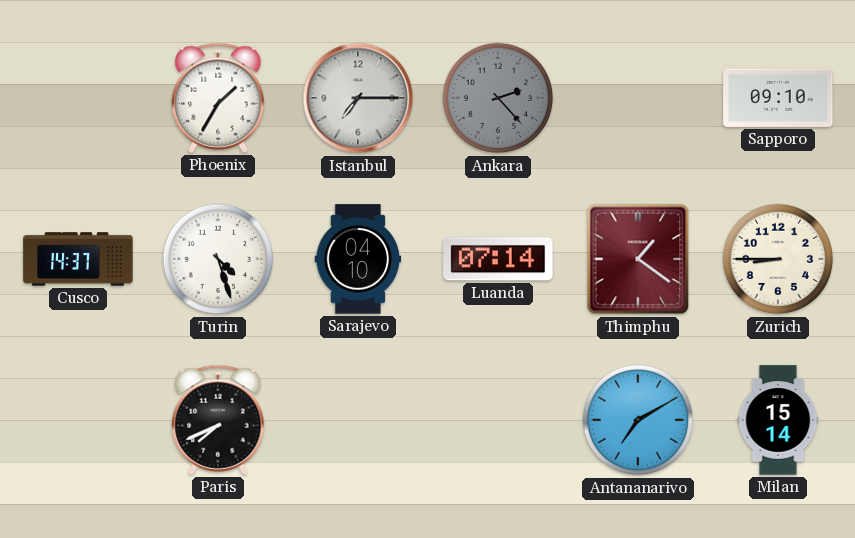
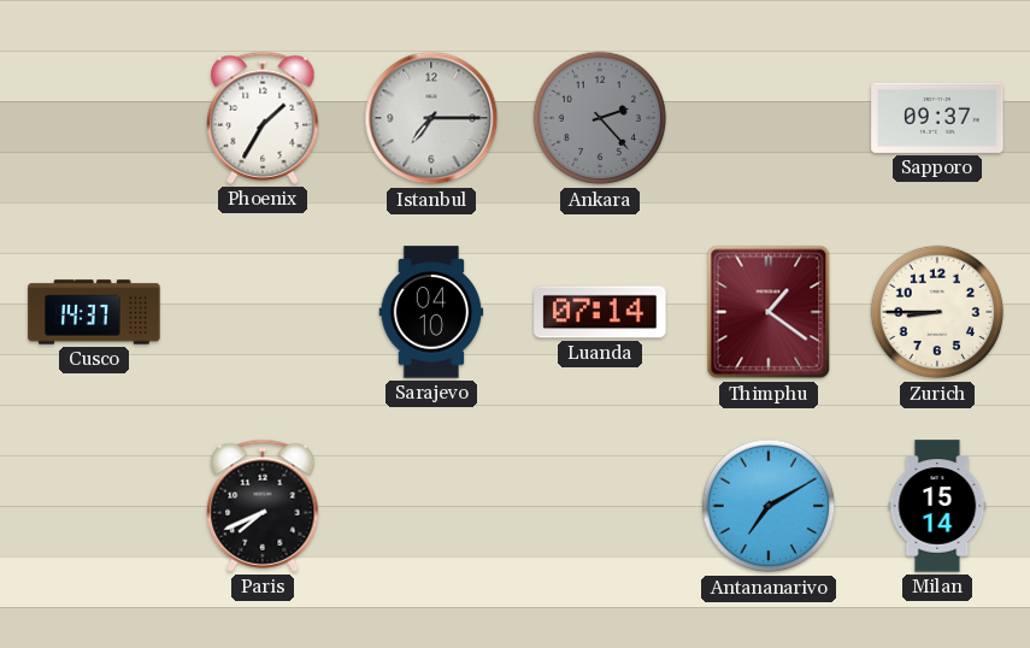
Sapporo: 09:10 -> 09:37
Turin: 4:27 -> none
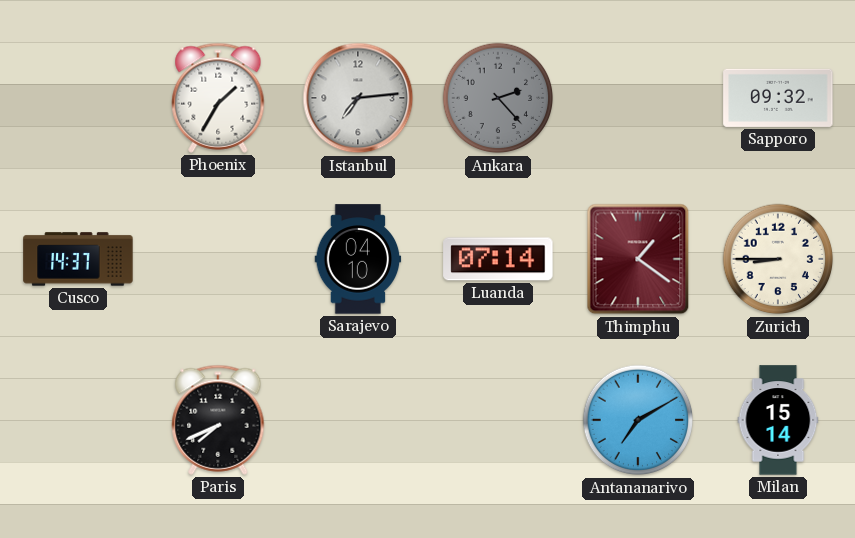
Istanbul: 7:15 -> 7:14
Sapporo: 09:37 -> 09:32
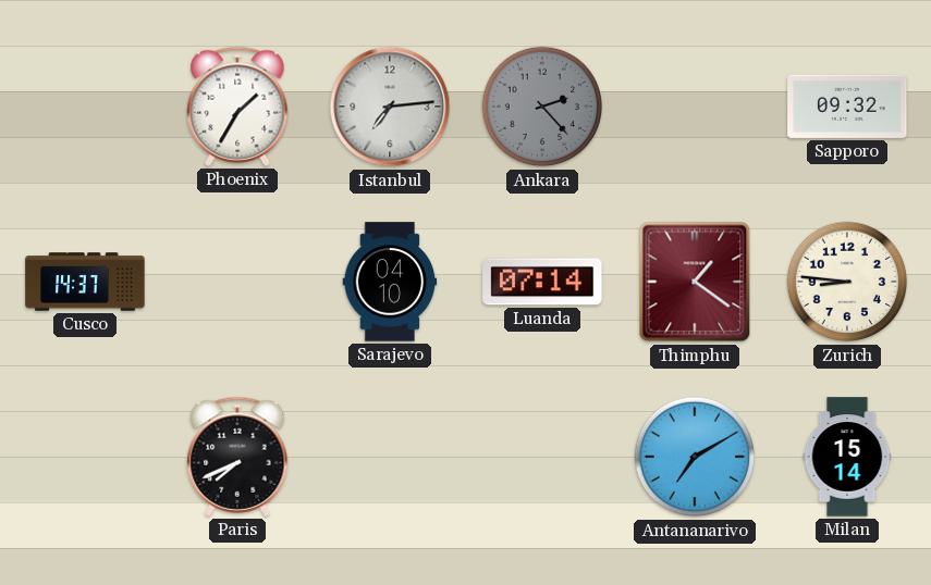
Zurich: 8:45 -> 8:46
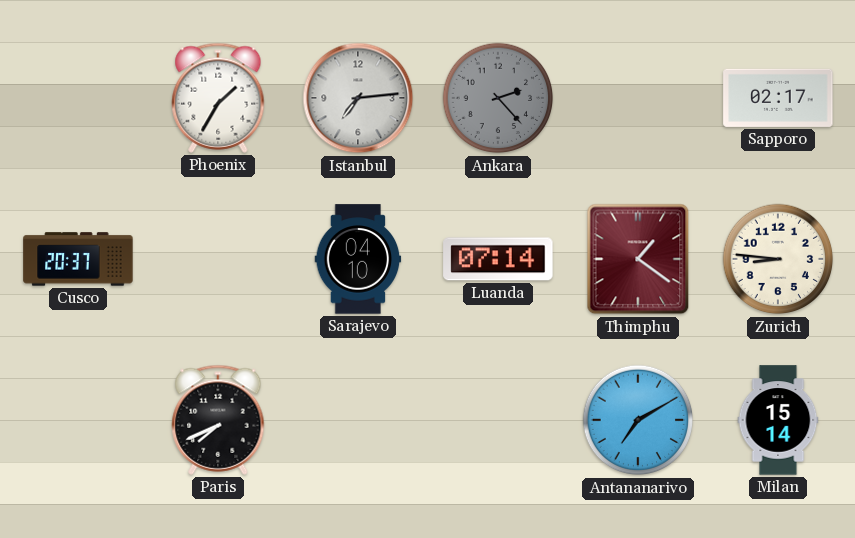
Sapporo: 09:32 -> 02:17
Cusco: 14:37 -> 20:37
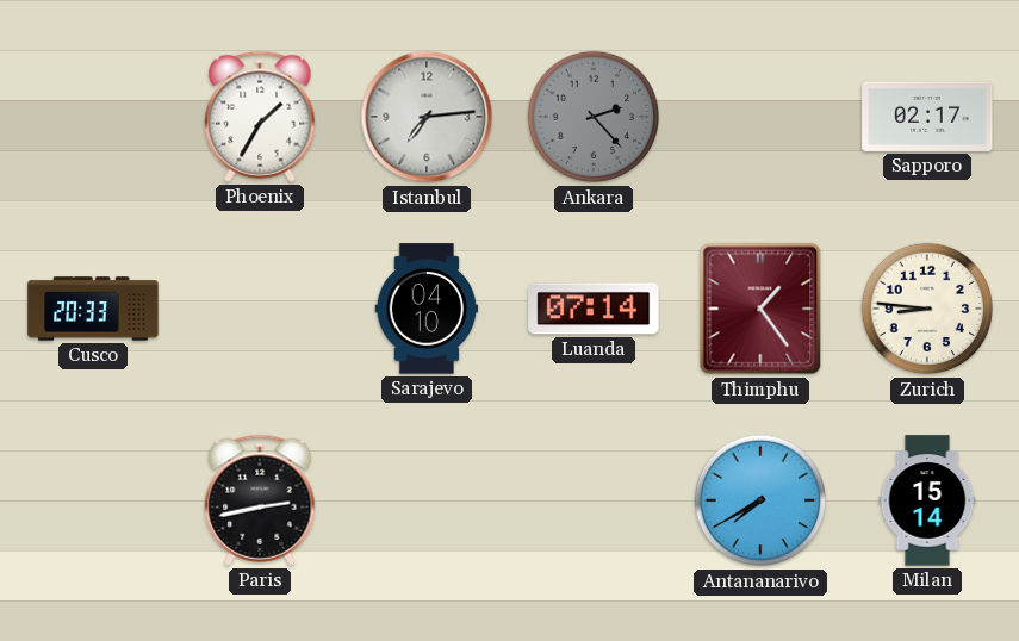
Cusco: 20:37 -> 20:33
Thimphu: 1:21 -> 1:24
Paris: 7:41 -> 2:43
Antananarivo: 7:10 -> 7:40
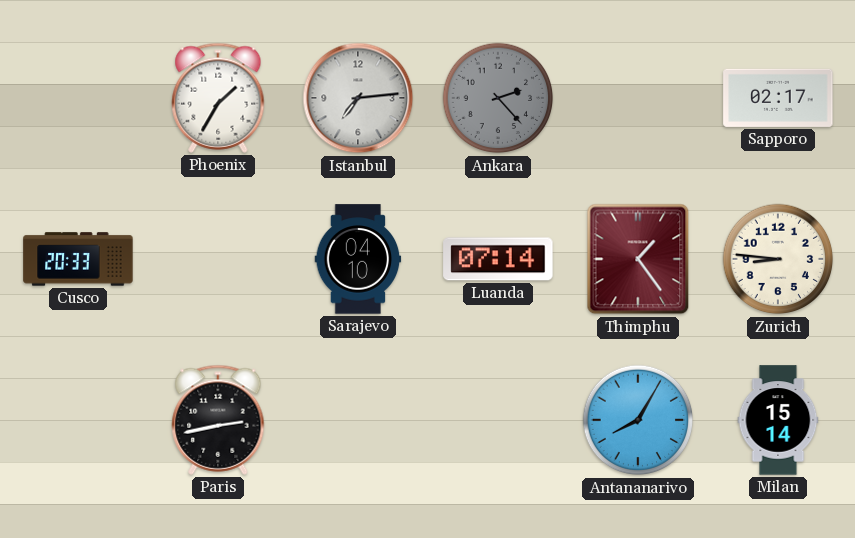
Antananarivo: 7:40 -> 8:05
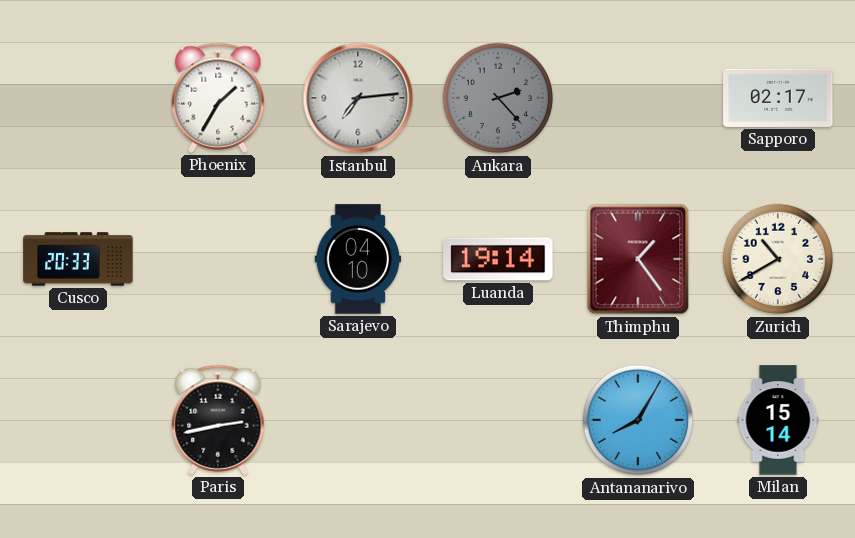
Luanda: 07:14 -> 19:14
Zurich: 8:46 -> 10:40
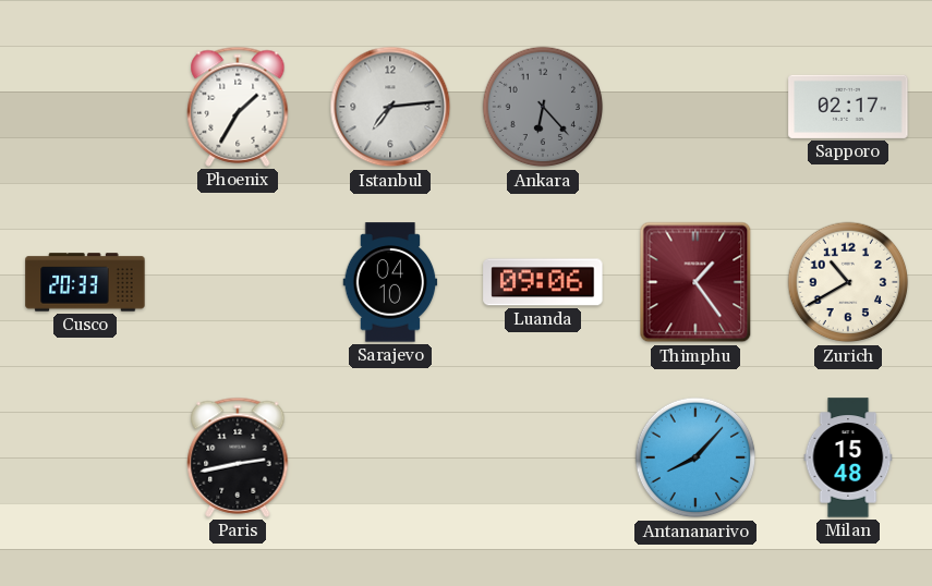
Ankara: 2:23 -> 6:23
Luanda: 19:14 -> 09:06
Antananarivo: 8:05 -> 8:07
Milan: 15:14 -> 15:48
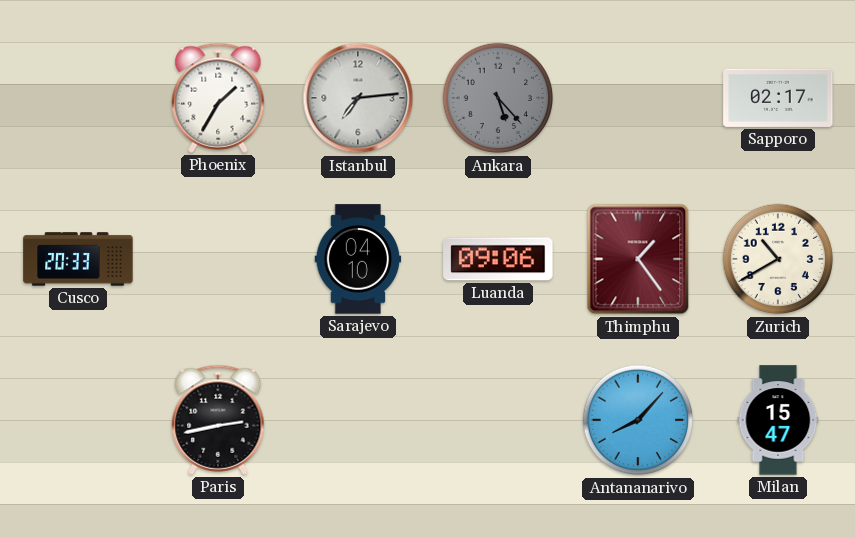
Ankara: 6:23 -> 5:23
Milan: 15:48 -> 15:47
